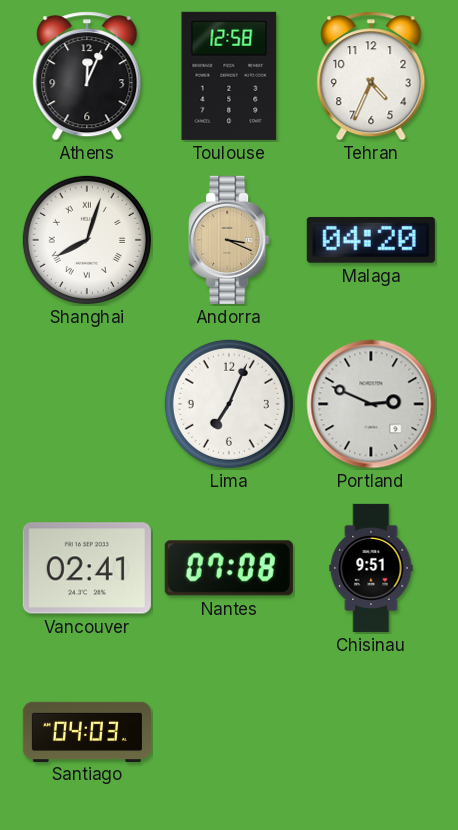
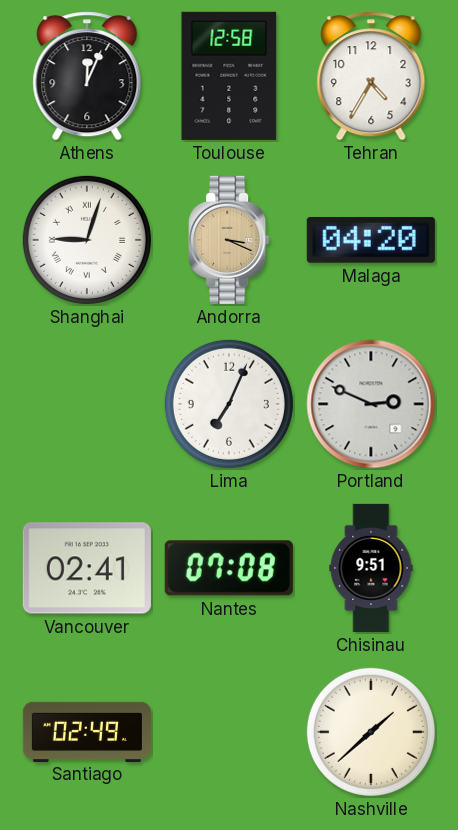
Tehran: 4:34 -> 4:35
Shanghai: 8:03 -> 9:03
Santiago: 04:03 -> 02:49
Nashville: none -> 1:38
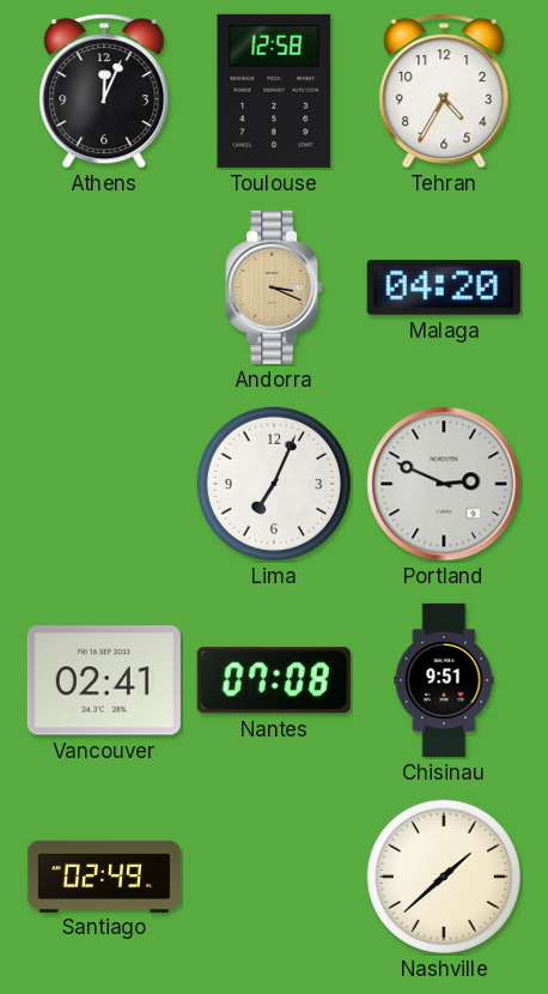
Shanghai: 9:03 -> none
